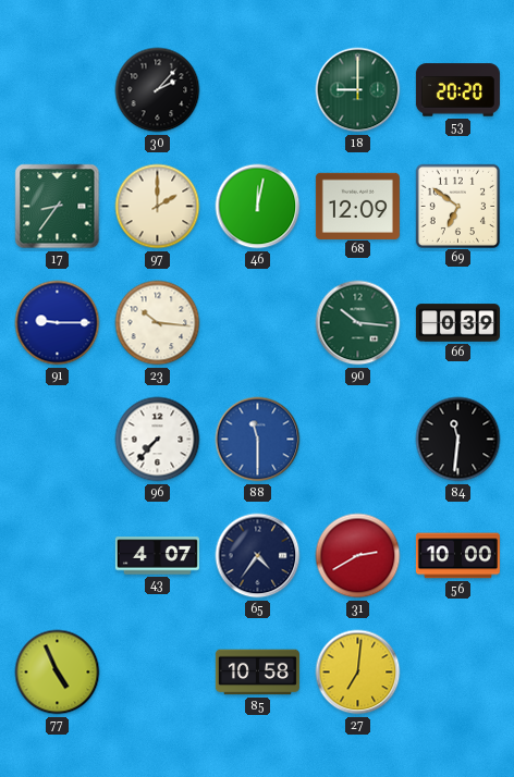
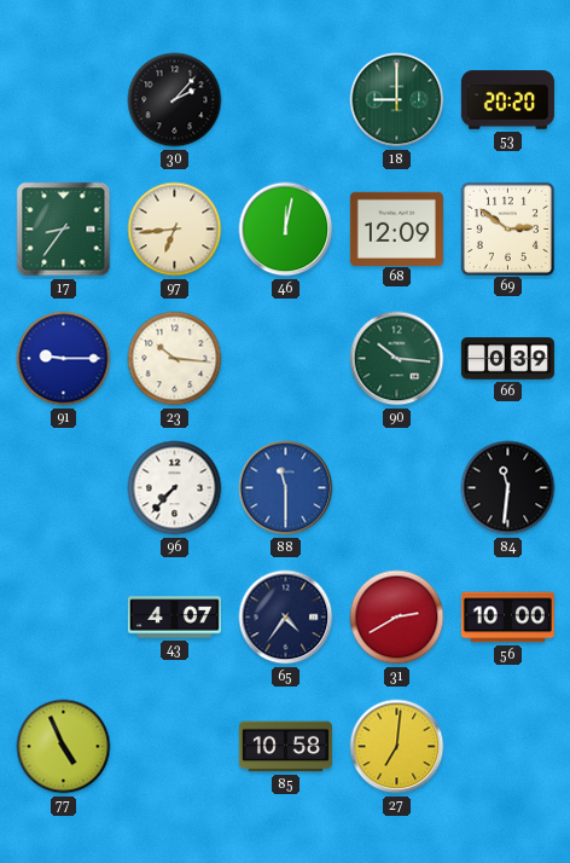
97: 2:00 -> 6:44
69: 6:51 -> 2:51
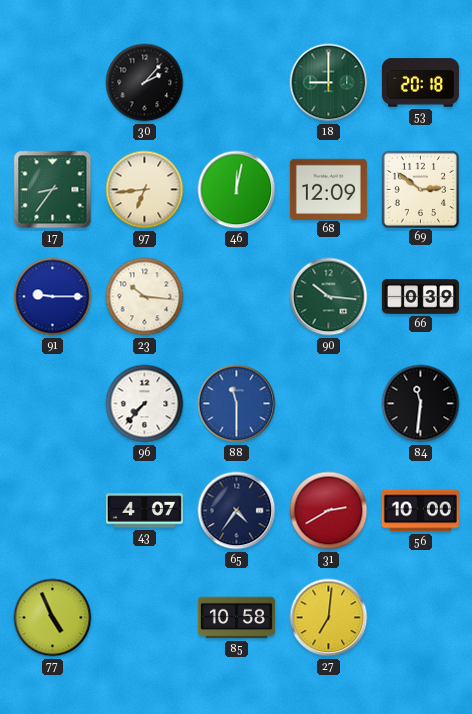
53: 20:20 -> 20:18
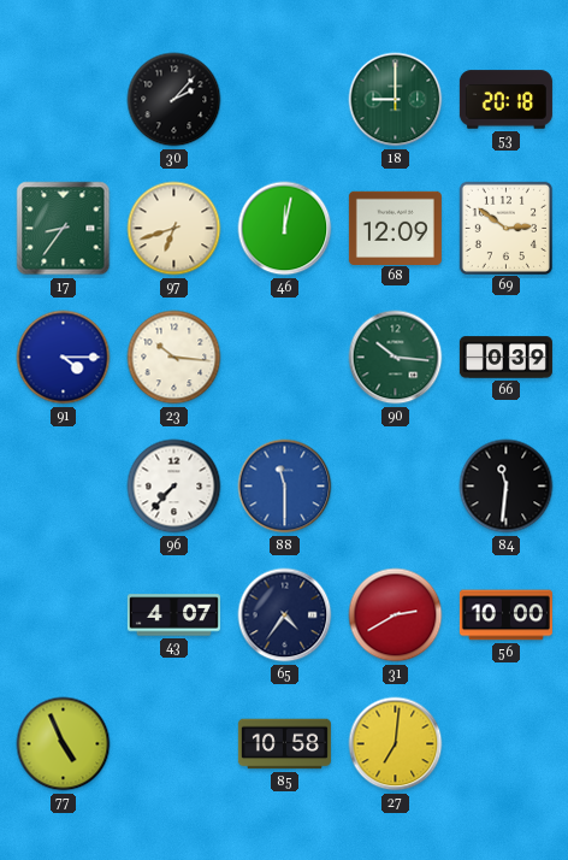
97: 6:44 -> 6:42
91: 9:15 -> 4:15
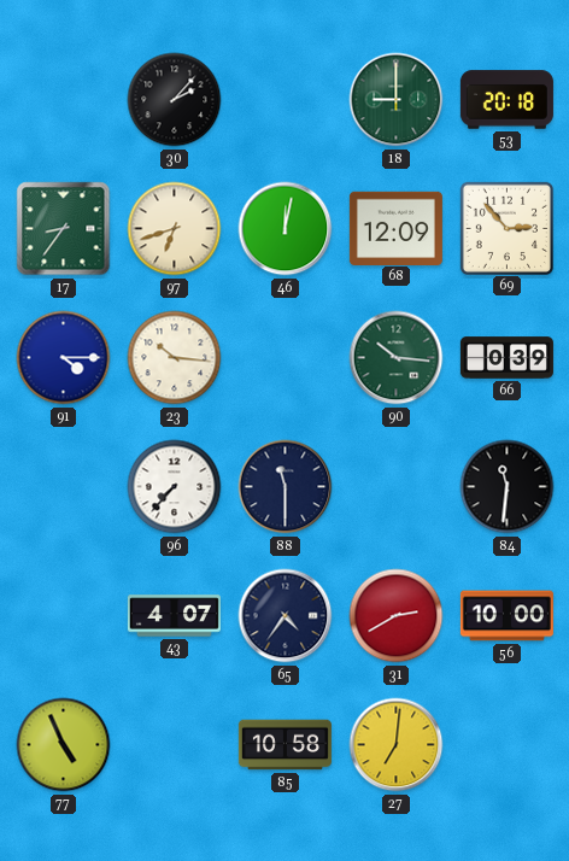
69: 2:51 -> 2:53
88 dial: blue -> navy
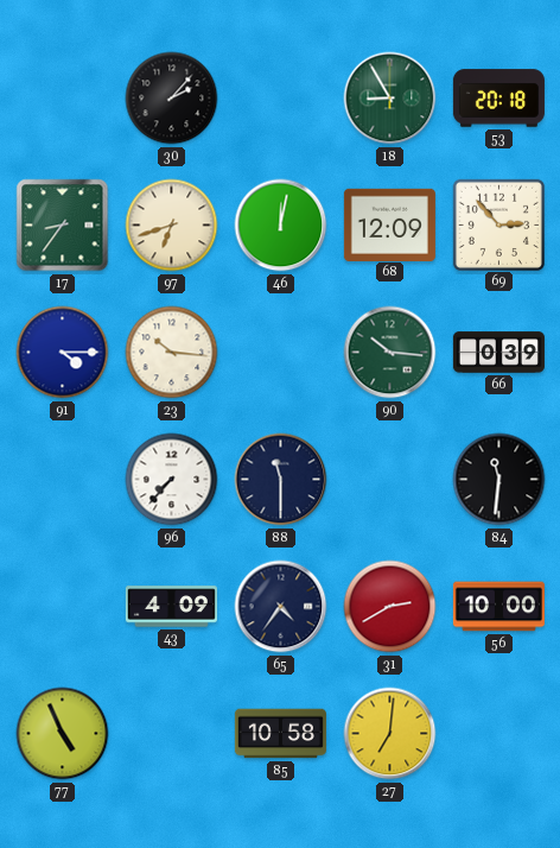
18: 9:00 -> 8:55
43: 4:07 -> 4:09
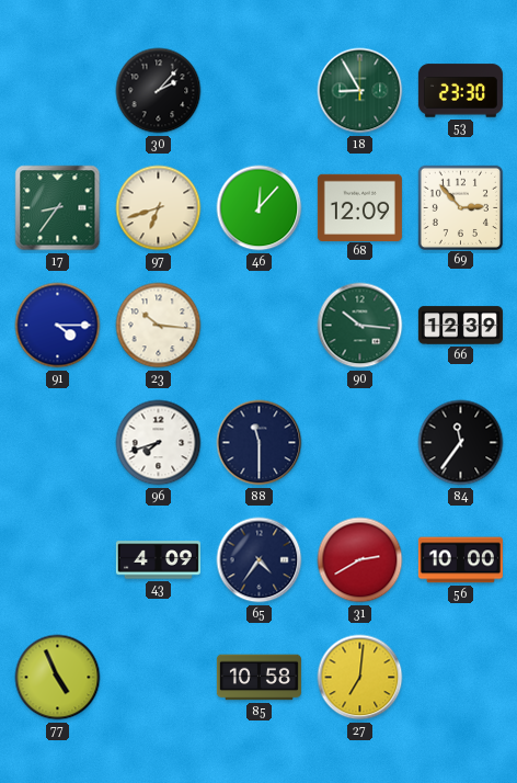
53: 20:18 -> 23:30
46: 12:02 -> 12:07
66: 0:39 -> 12:39
96: 7:37 -> 7:42
84: 11:31 -> 11:36
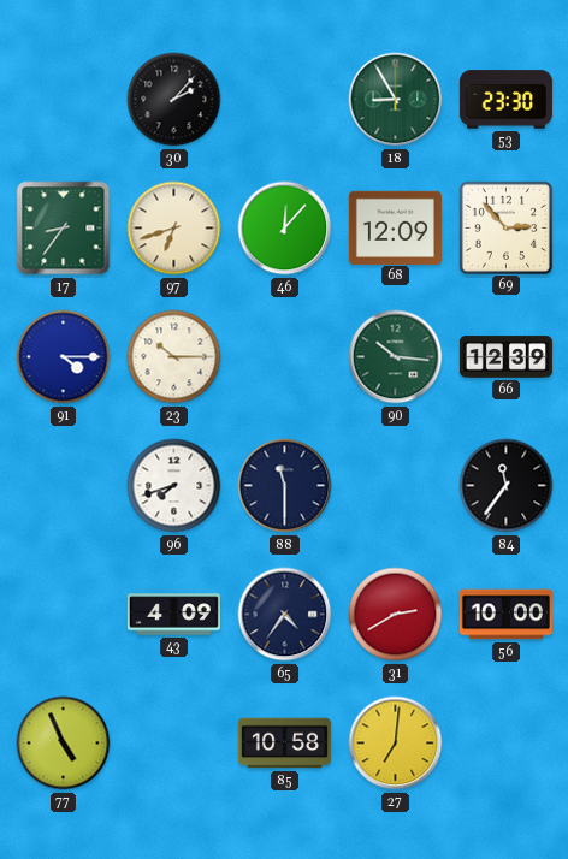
23: 10:16 -> 10:15
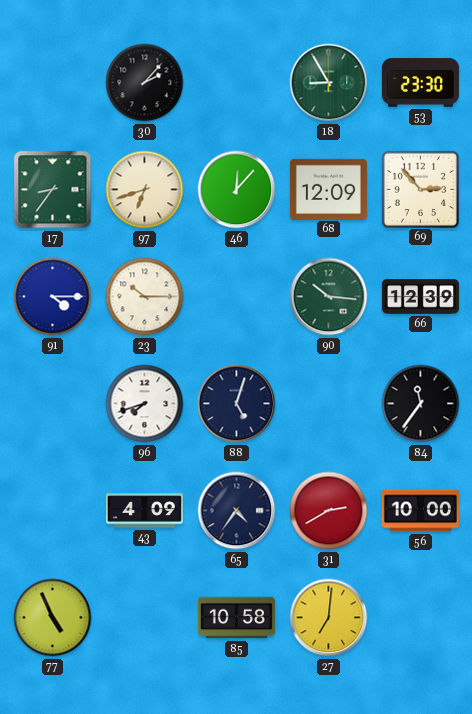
88: 11:30 -> 5:03
